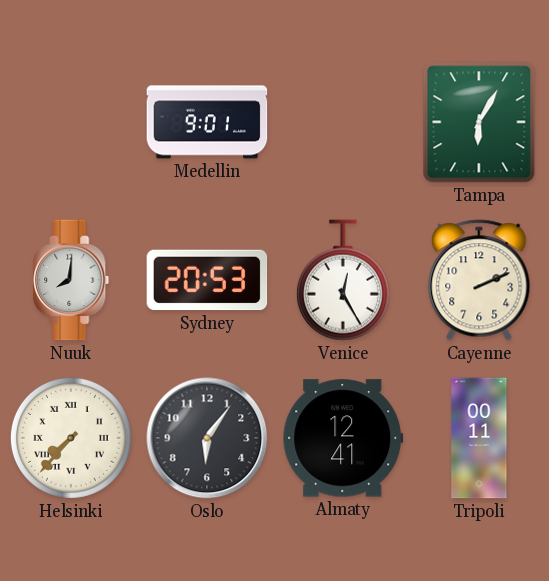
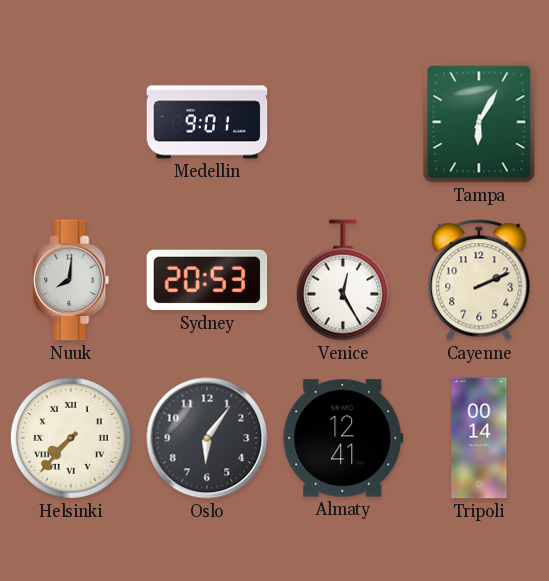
Tripoli: 00:11 -> 00:14
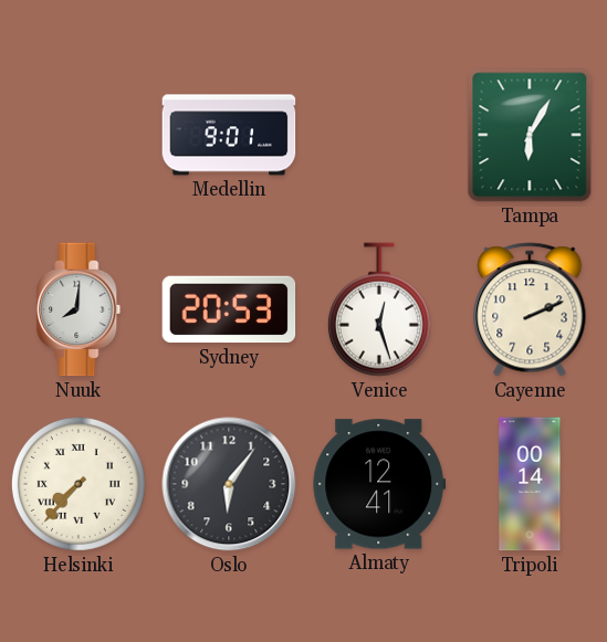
Venice: 12:25 -> 12:27
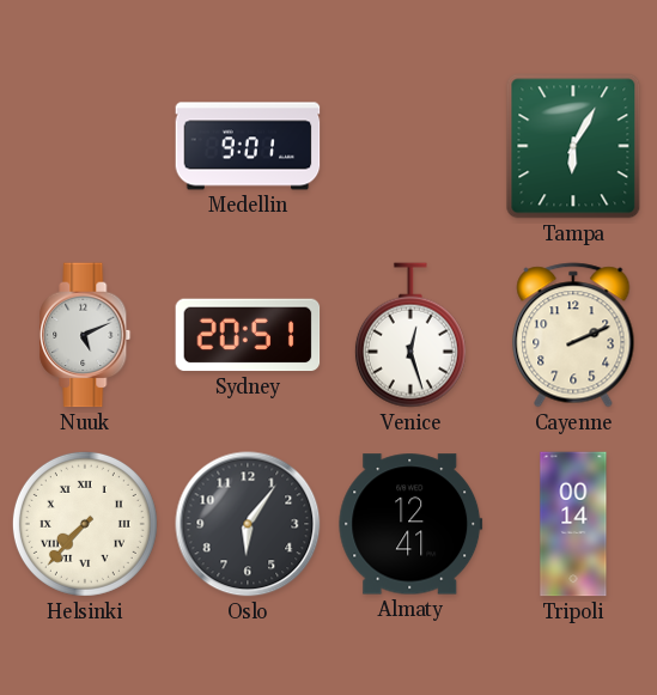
Nuuk: 8:01 -> 5:11
Sydney: 20:53 -> 20:51
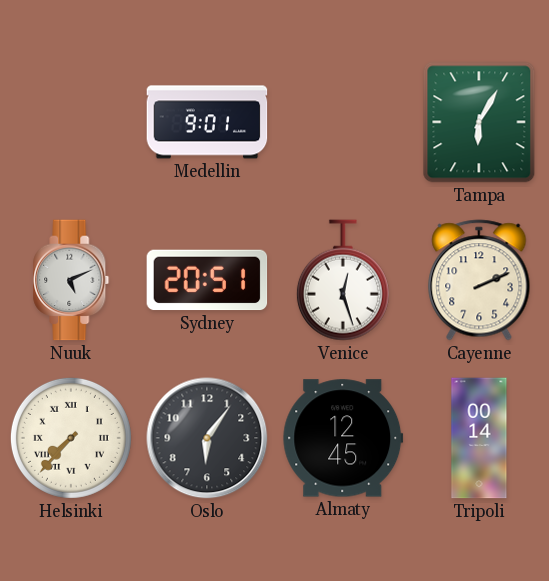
Almaty: 12:41 -> 12:45
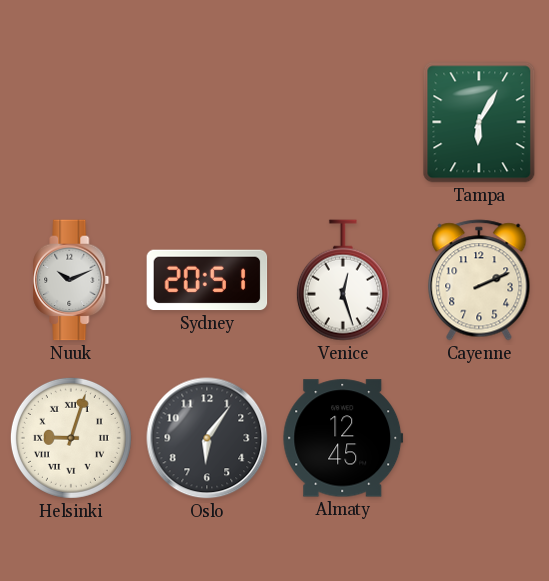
Medellin: 9:01 -> none
Nuuk: 5:11 -> 10:11
Helsinki: 7:37 -> 9:03
Tripoli: 00:14 -> none
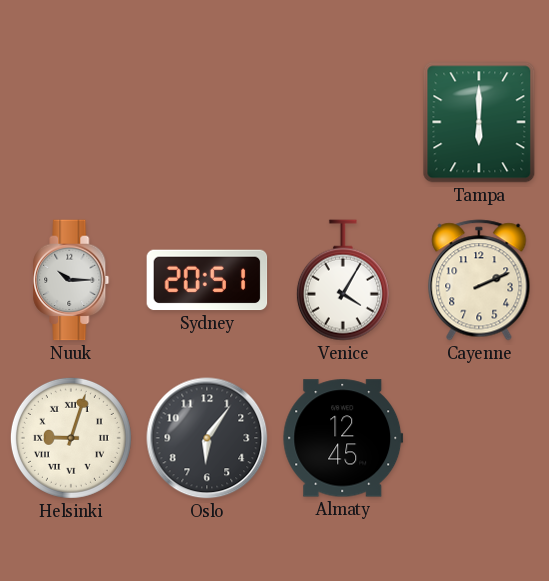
Tampa: 6:05 -> 6:00
Nuuk: 10:11 -> 10:15
Venice: 12:27 -> 4:05
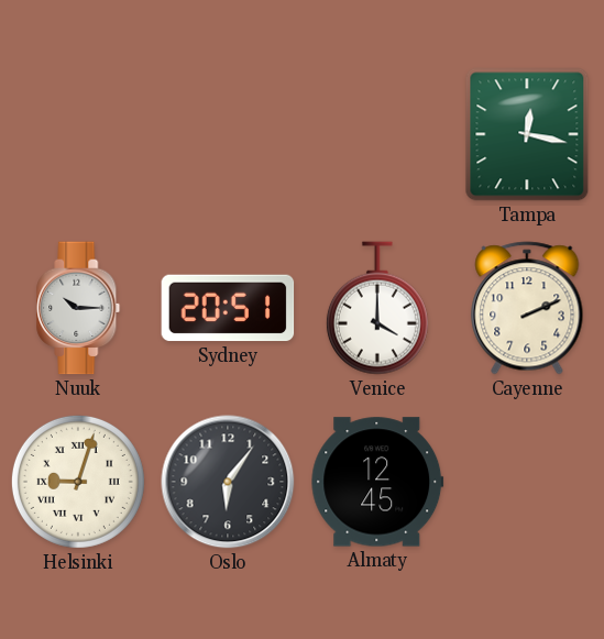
Tampa: 6:00 -> 12:17
Venice: 4:05 -> 4:00
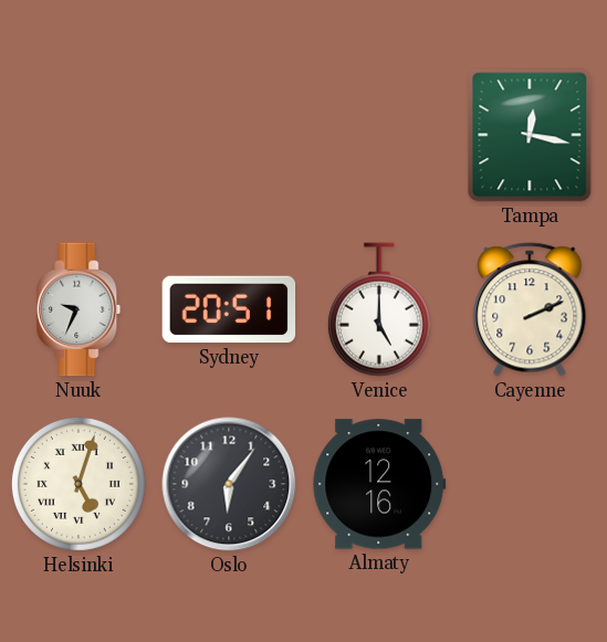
Nuuk: 10:15 -> 9:34
Venice: 4:00 -> 5:00
Helsinki: 9:03 -> 5:03
Almaty: 12:45 -> 12:16
